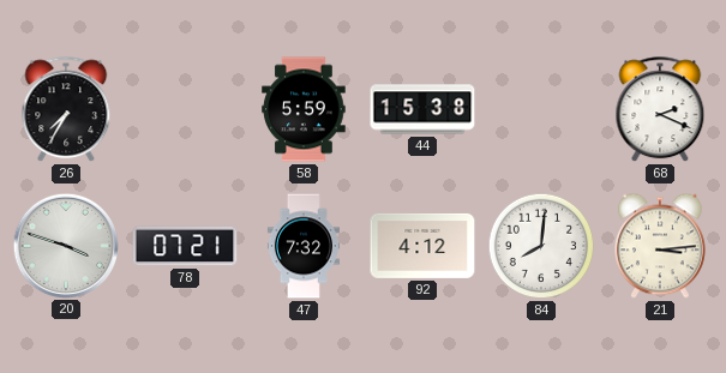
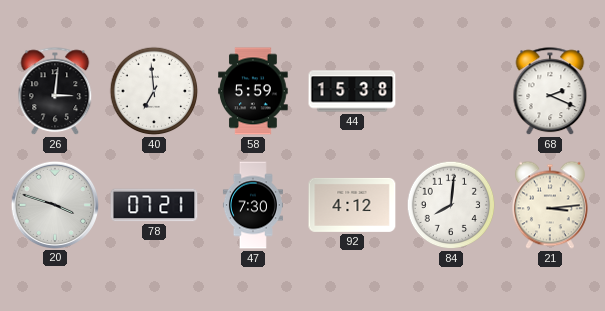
26: 7:35 -> 3:01
40: none -> 6:59
47: 7:32 -> 7:30
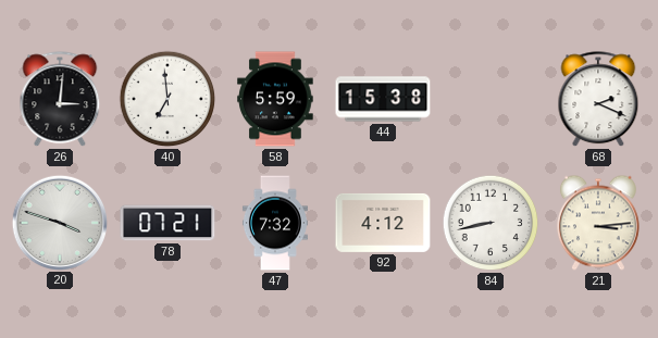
47: 7:30 -> 7:32
84: 8:01 -> 8:43
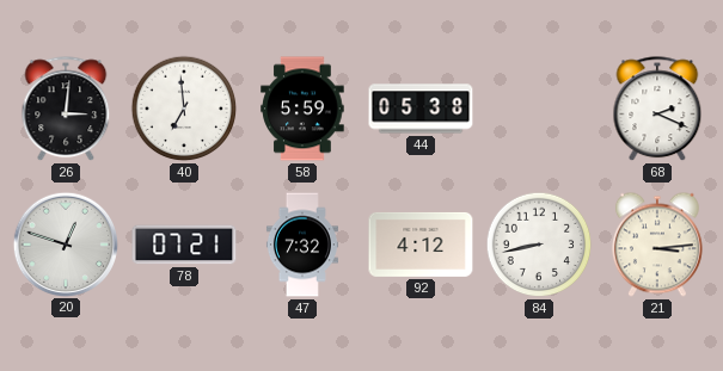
44: 15:38 -> 05:38
20: 3:48 -> 12:48
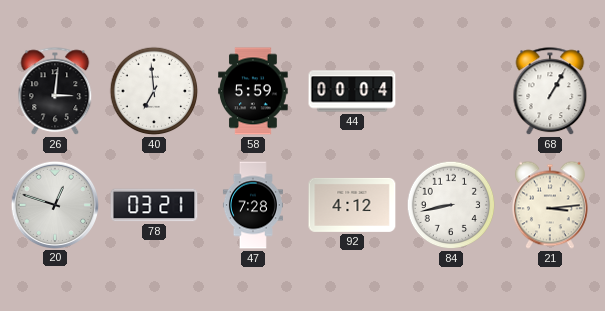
44: 05:38 -> 00:04
68: 2:19 -> 1:05
78: 07:21 -> 03:21
47: 7:32 -> 7:28
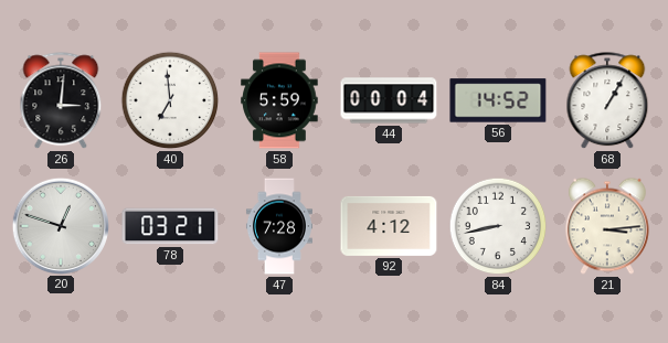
56: none -> 14:52
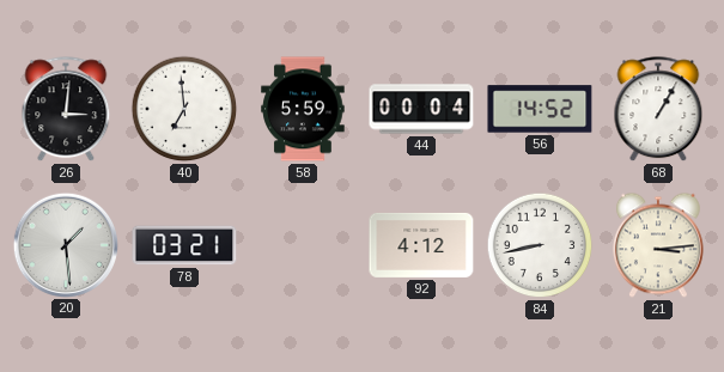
20: 12:48 -> 1:29
47: 7:28 -> none
